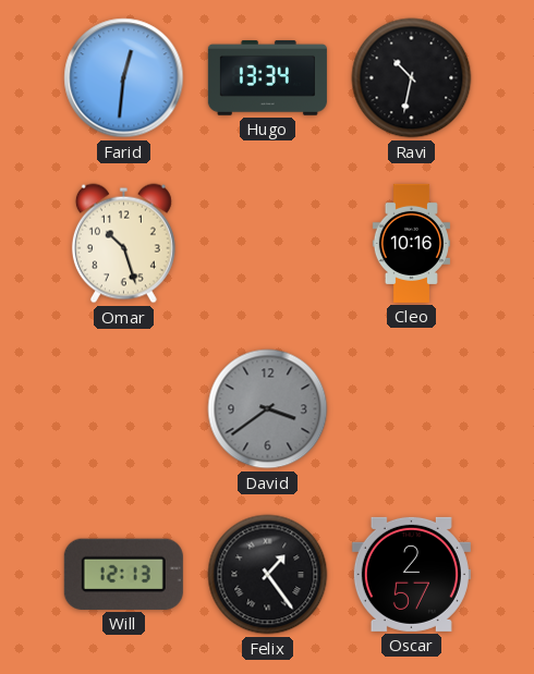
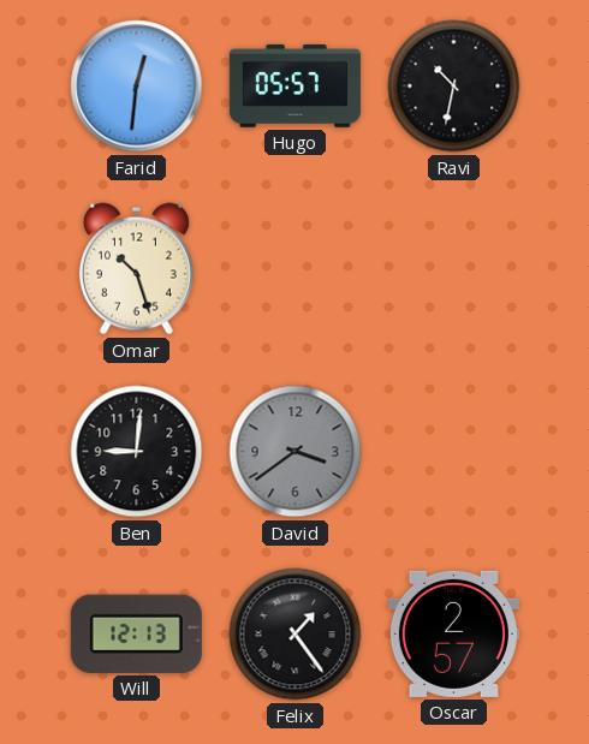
Hugo: 13:34 -> 05:57
Cleo: 10:16 -> none
Ben: none -> 9:01
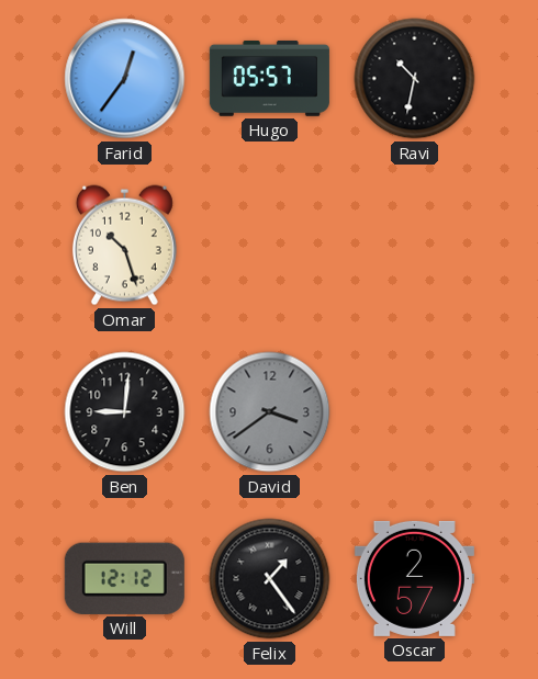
Farid: 12:31 -> 12:36
Will: 12:13 -> 12:12
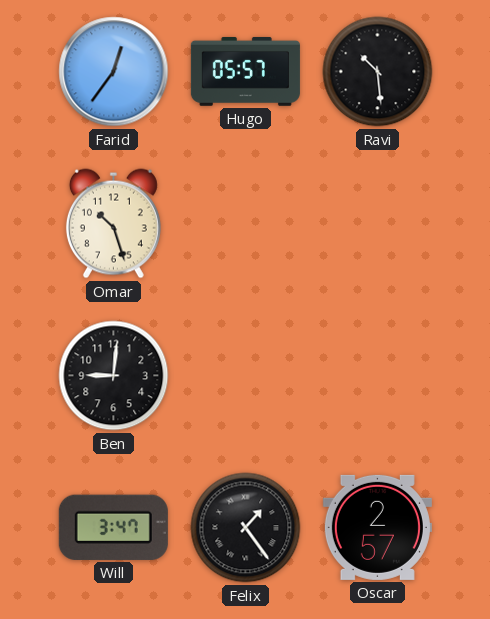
Ravi: 10:32 -> 10:29
David: 3:39 -> none
Will: 12:12 -> 3:47
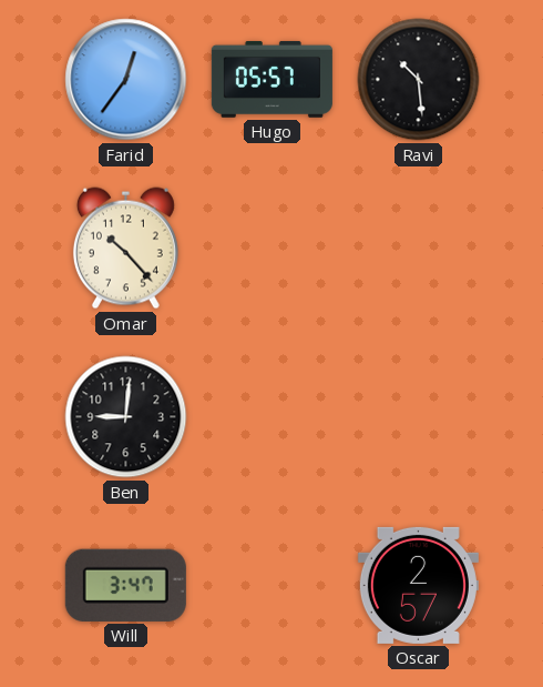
Omar: 10:27 -> 10:23
Felix: 1:24 -> none
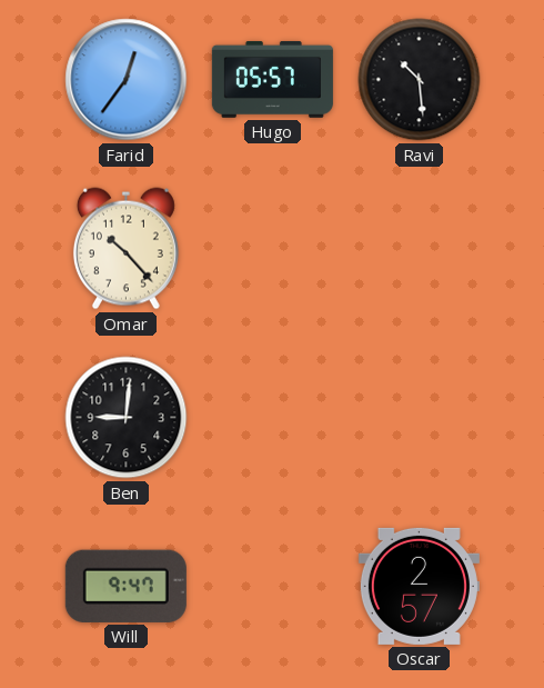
Will: 3:47 -> 9:47
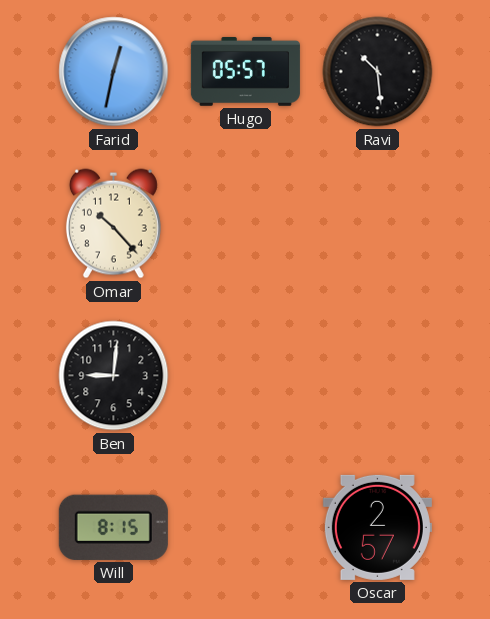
Farid: 12:36 -> 12:32
Will: 9:47 -> 8:15
